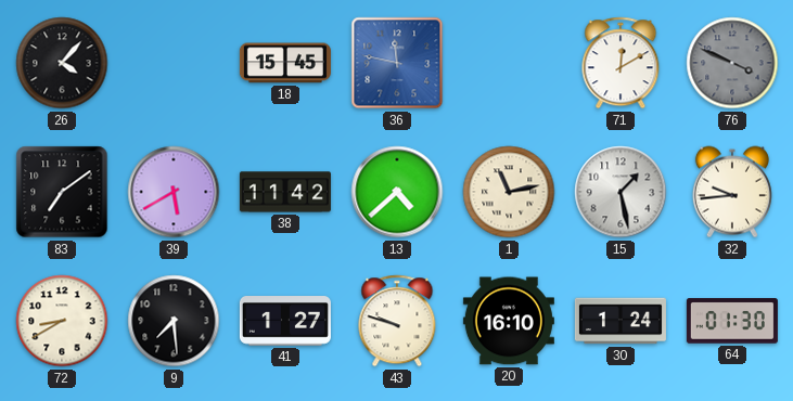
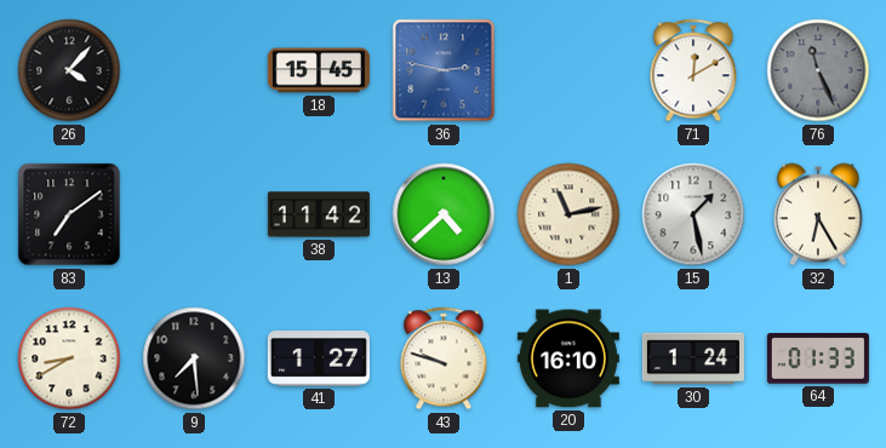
36: 11:47 -> 2:47
76: 3:49 -> 11:26
39: 5:40 -> none
32: 9:44 -> 6:25
64: 01:30 -> 01:33
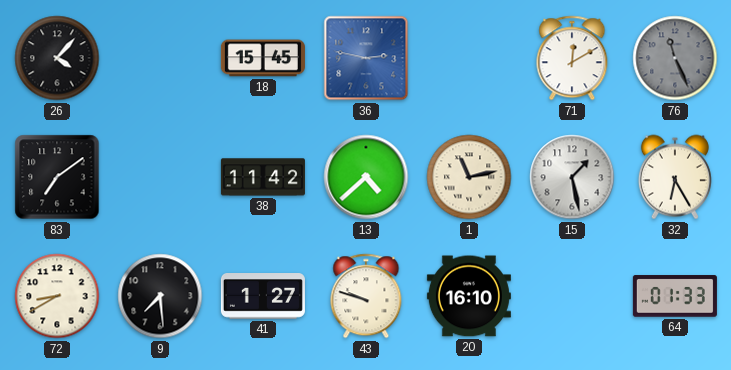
30: 1:24 -> none
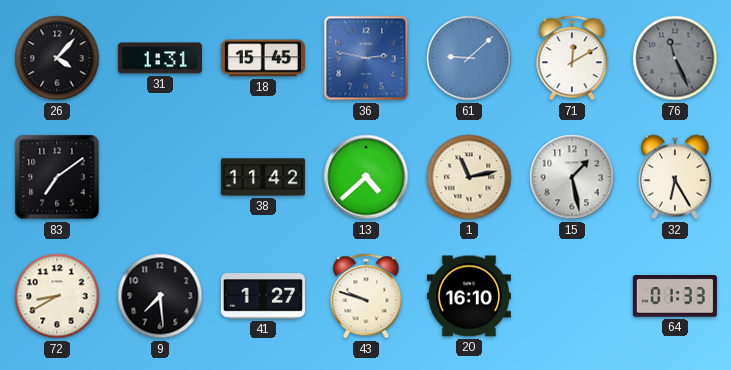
31: none -> 1:31
61: none -> 9:08
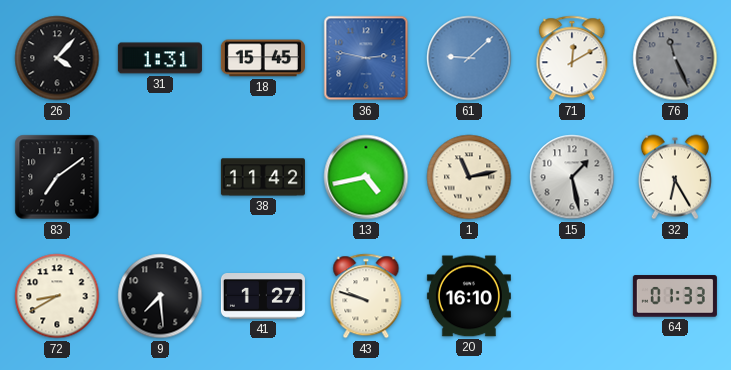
13: 4:38 -> 4:43
